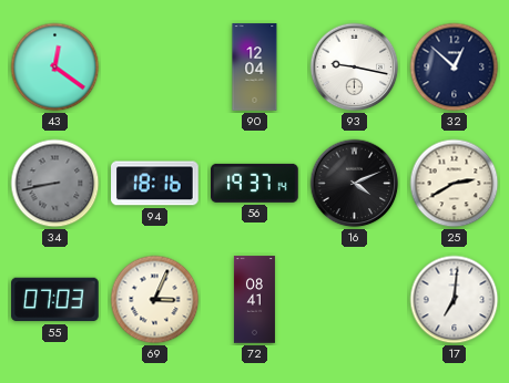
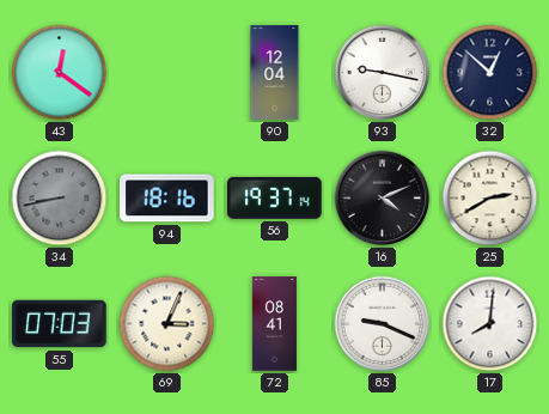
85: none -> 9:19
17: 7:01 -> 8:01
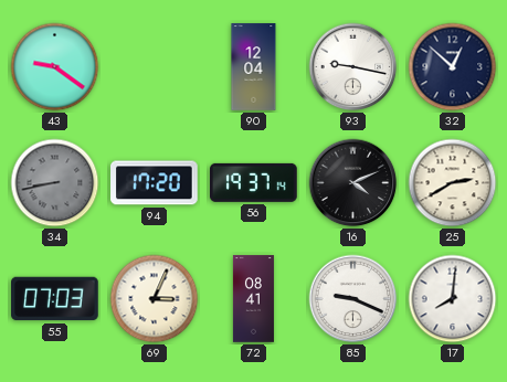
43: 12:21 -> 9:21
94: 18:16 -> 17:20
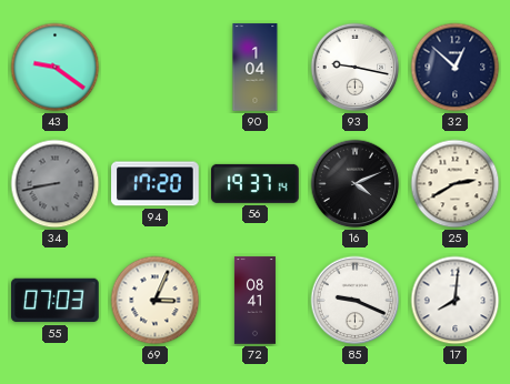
90: 12:04 -> 1:04
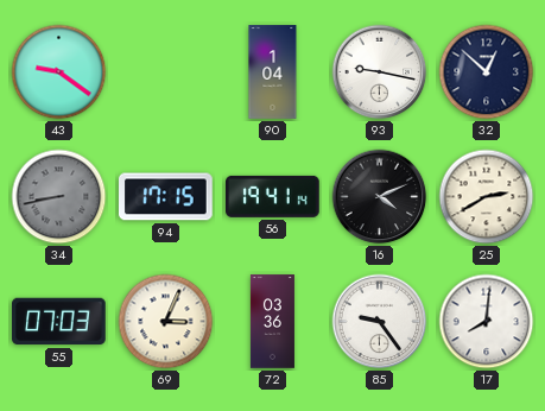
94: 17:20 -> 17:15
56: 19:37 -> 19:41
72: 08:41 -> 03:36
85: 9:19 -> 9:24
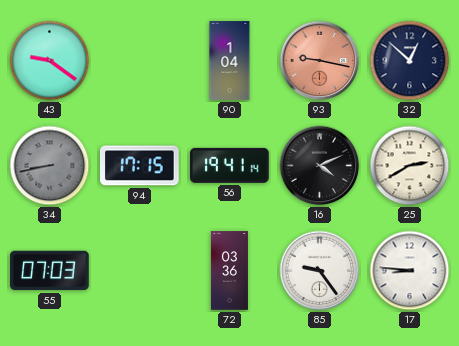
93 dial: white -> salmon
69: 3:04 -> none
17: 8:01 -> 8:46
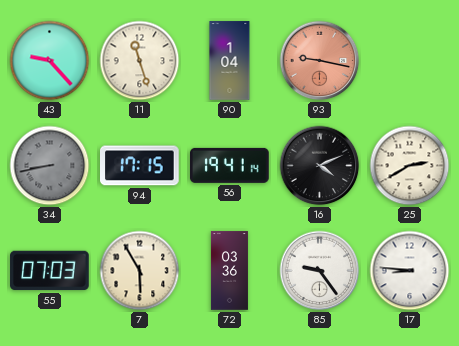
43: 9:21 -> 9:23
11: none -> 11:27
32: 12:52 -> none
7: none -> 5:55
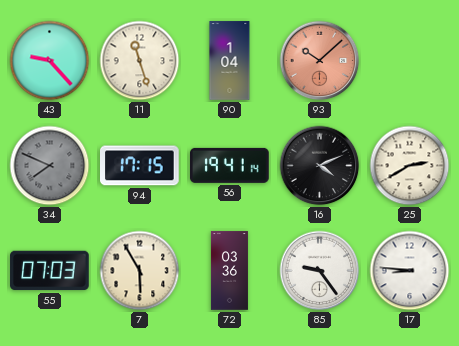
93: 9:17 -> 10:08
34: 8:43 -> 7:49
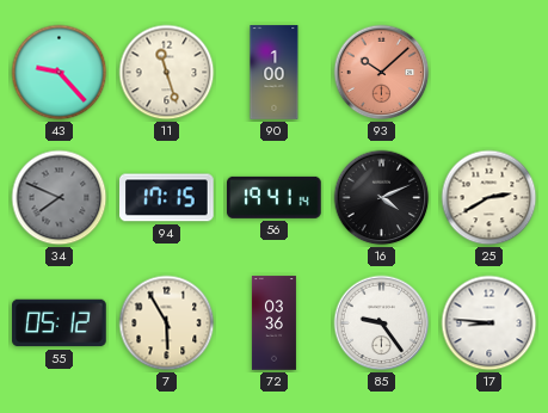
90: 1:04 -> 1:00
55: 07:03 -> 05:12
